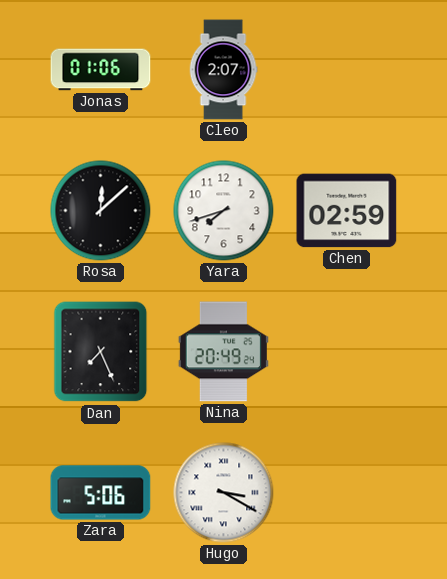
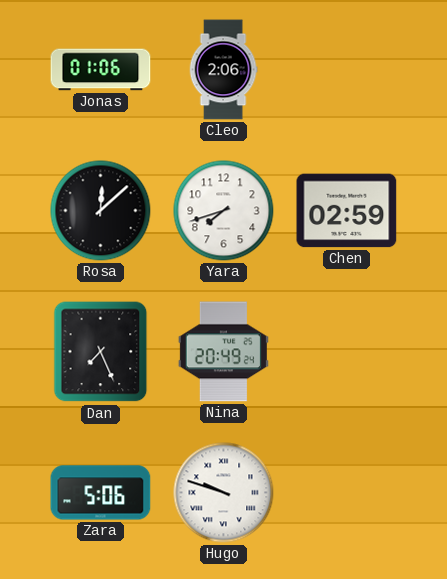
Cleo: 2:07 -> 2:06
Hugo: 3:20 -> 9:48
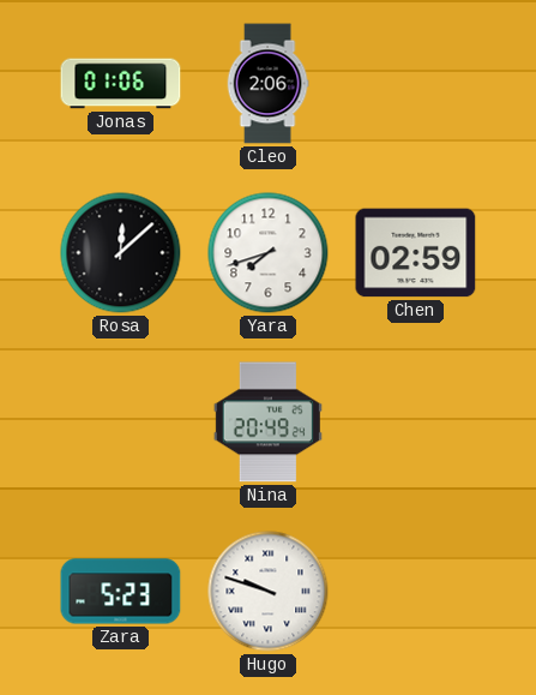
Dan: 7:26 -> none
Zara: 5:06 -> 5:23
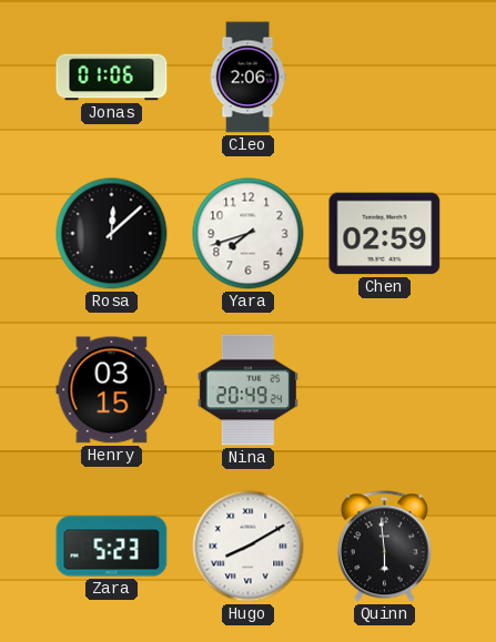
Henry: none -> 03:15
Hugo: 9:48 -> 8:10
Quinn: none -> 5:59
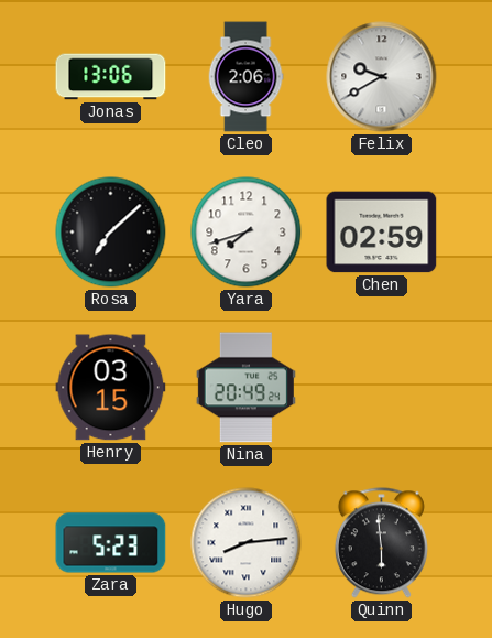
Jonas: 01:06 -> 13:06
Felix: none -> 9:40
Rosa: 12:08 -> 7:08
Hugo: 8:10 -> 8:14
